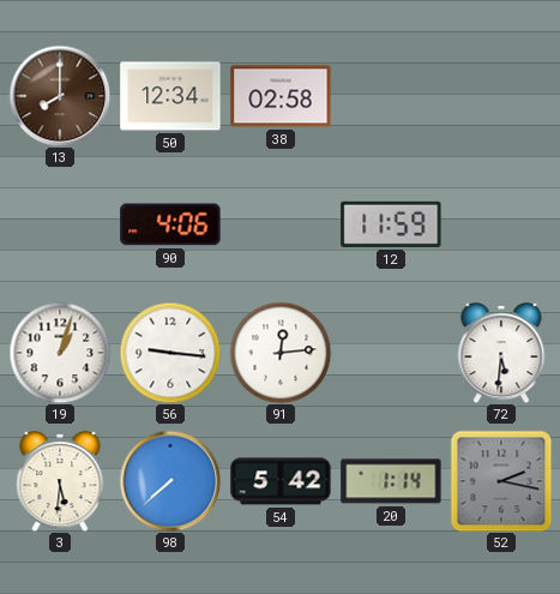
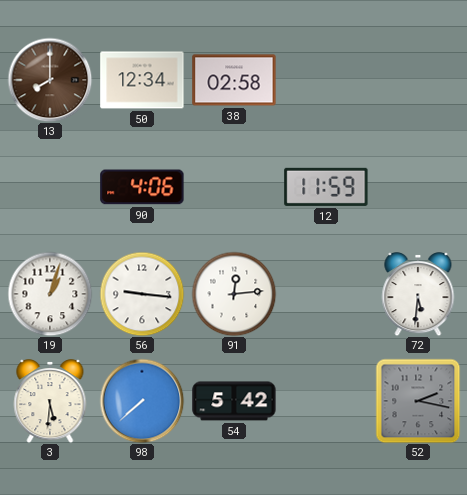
20: 1:14 -> none
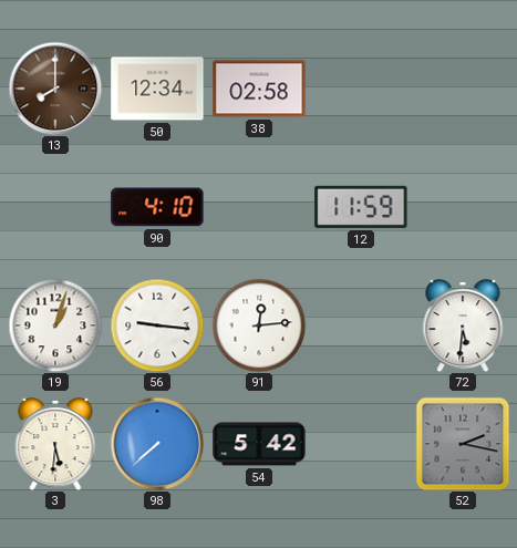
90: 4:06 -> 4:10
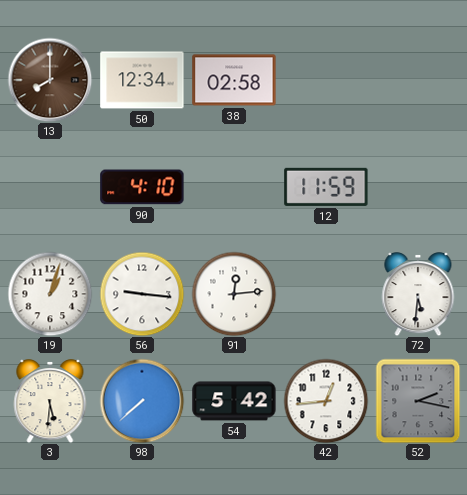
42: none -> 12:44
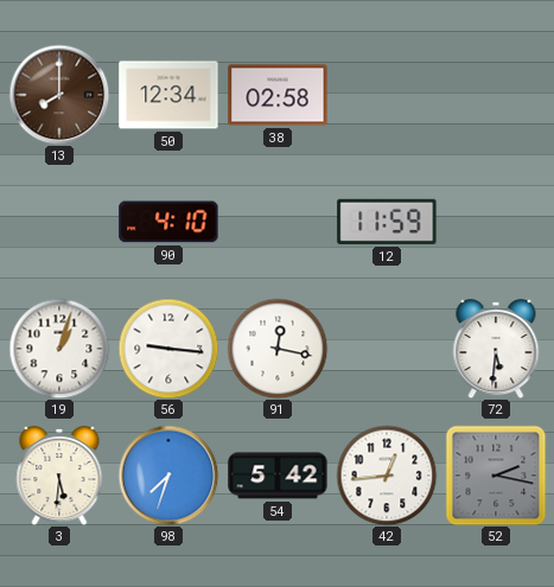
91: 12:14 -> 12:17
98: 7:38 -> 7:33
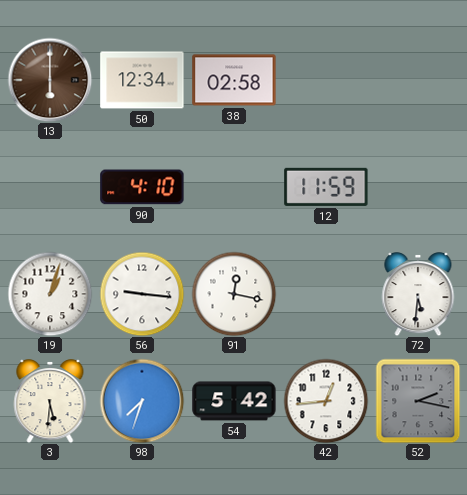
13: 8:00 -> 6:00
